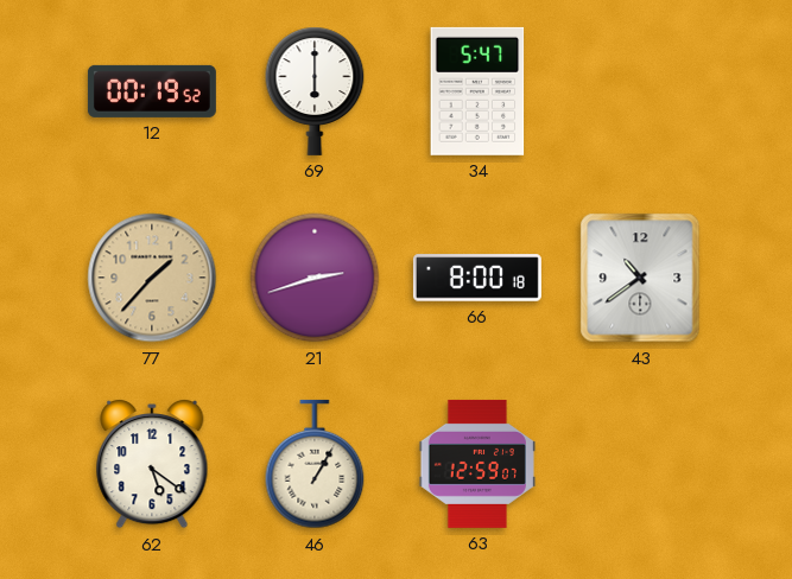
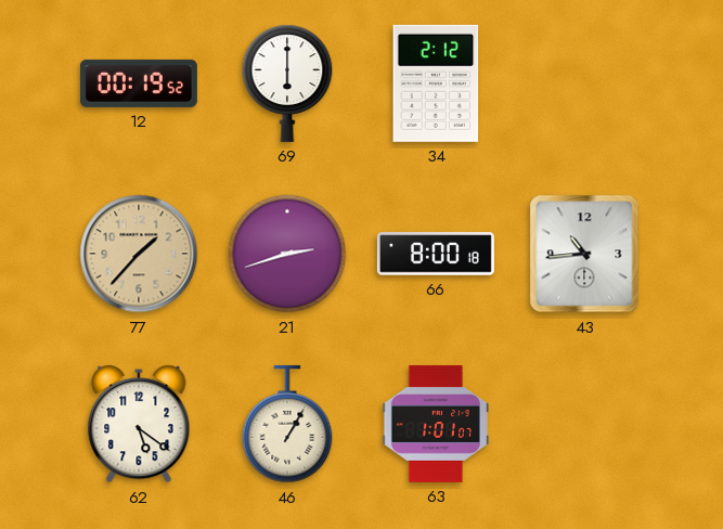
34: 5:47 -> 2:12
43: 10:39 -> 10:44
63: 12:59 -> 1:01
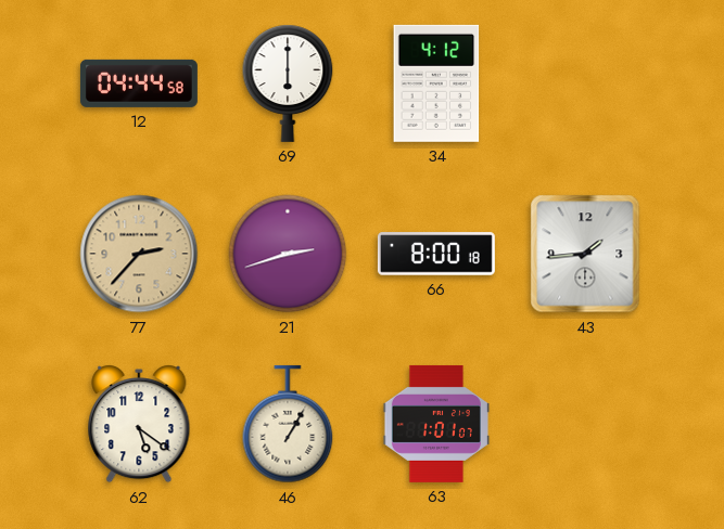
12: 00:19 -> 04:44
34: 2:12 -> 4:12
77: 1:37 -> 2:37
43: 10:44 -> 1:44
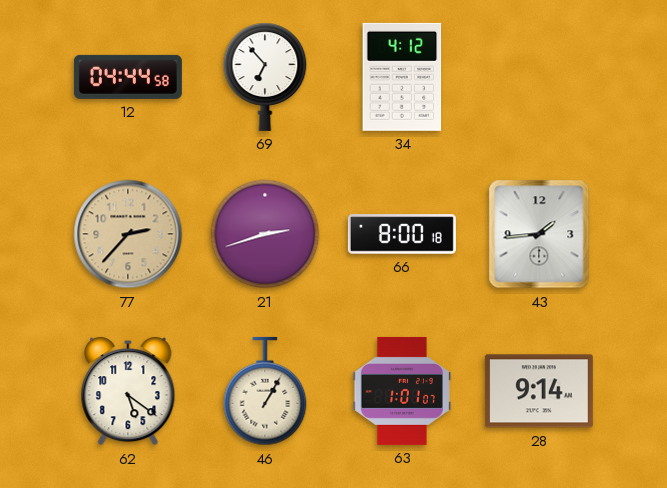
69: 6:00 -> 6:53
28: none -> 9:14
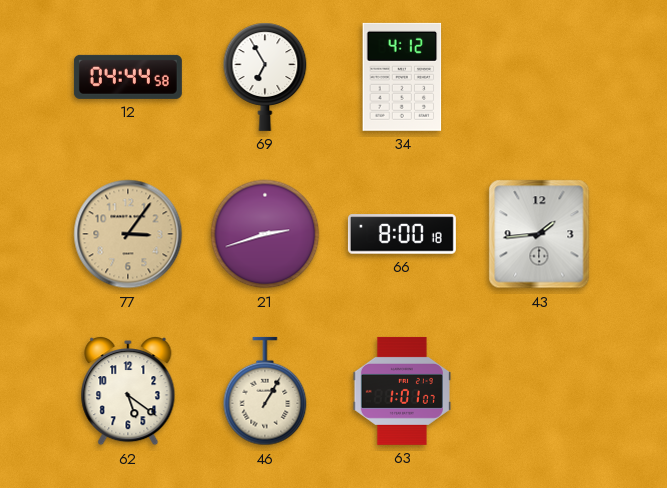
69: 6:53 -> 6:55
77: 2:37 -> 3:06
28: 9:14 -> none
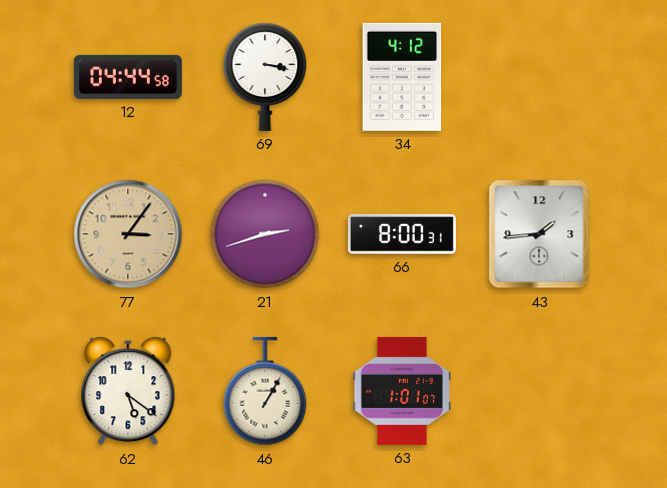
69: 6:55 -> 3:17
66: 8:00:18 -> 8:00:31
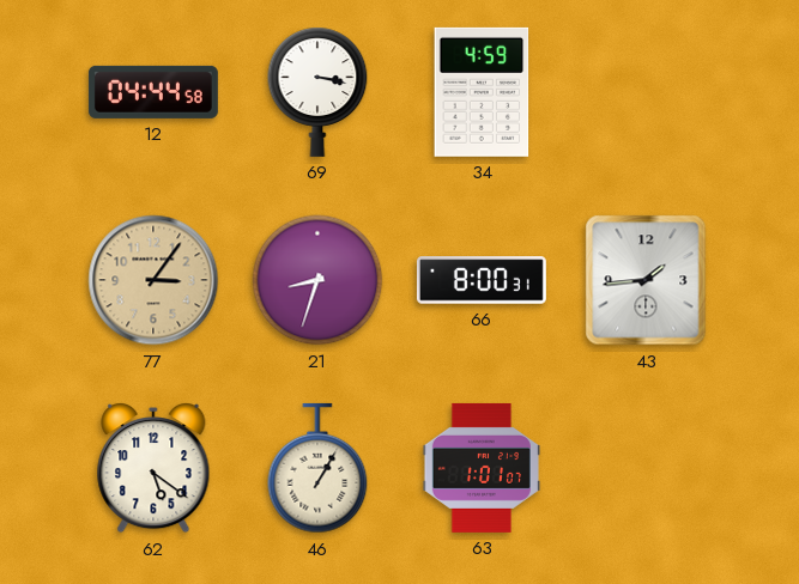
34: 4:12 -> 4:59
21: 2:42 -> 8:33
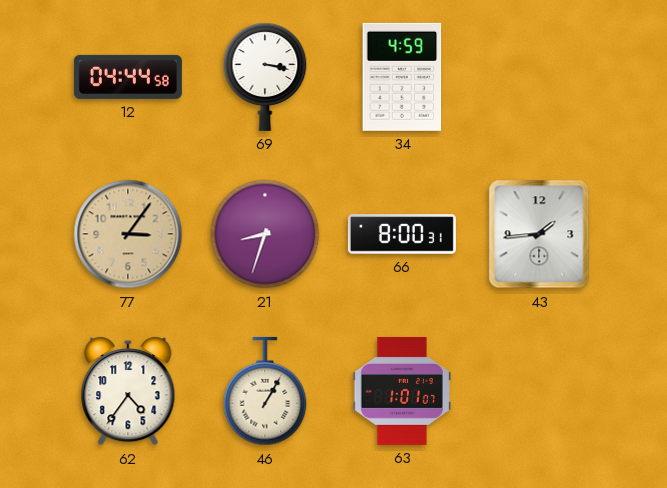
62: 5:21 -> 4:36
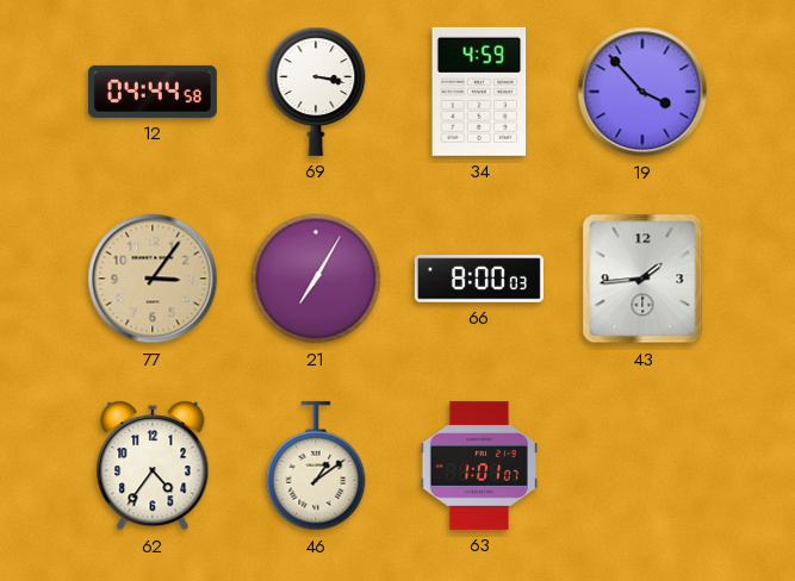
19: none -> 3:53
21: 8:33 -> 7:05
66: 8:00:31 -> 8:00:03
46: 1:05 -> 1:09
